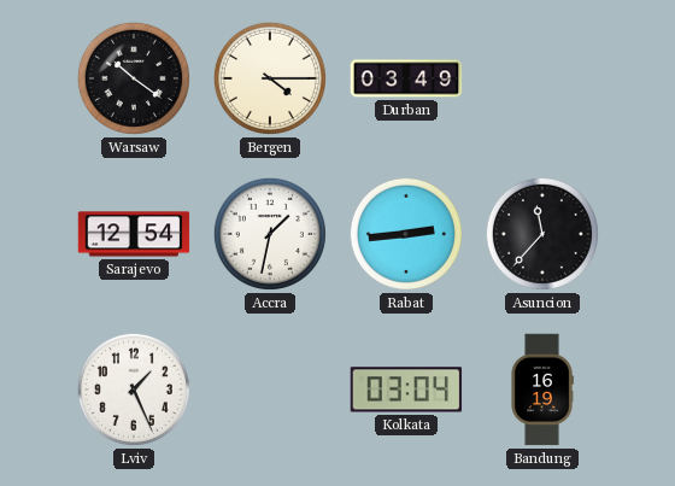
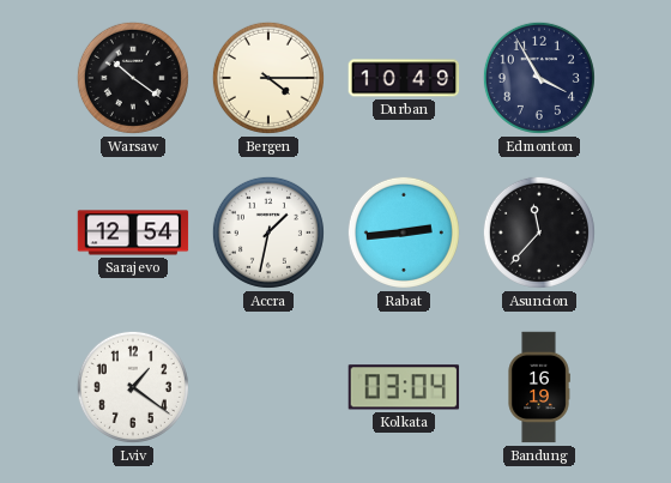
Durban: 03:49 -> 10:49
Edmonton: none -> 3:55
Lviv: 1:26 -> 1:21
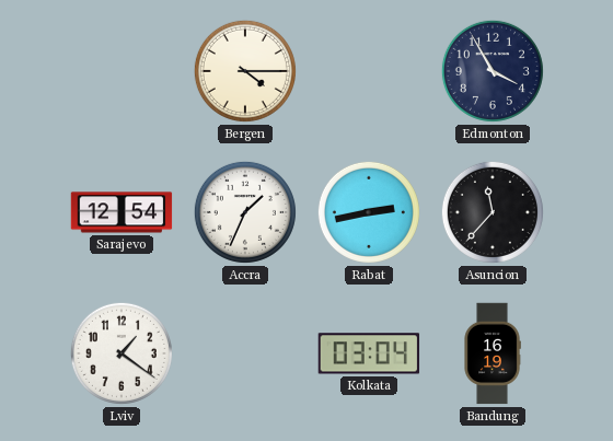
Warsaw: 10:21 -> none
Durban: 10:49 -> none
Accra: 1:32 -> 1:34
Rabat: 2:44 -> 2:43
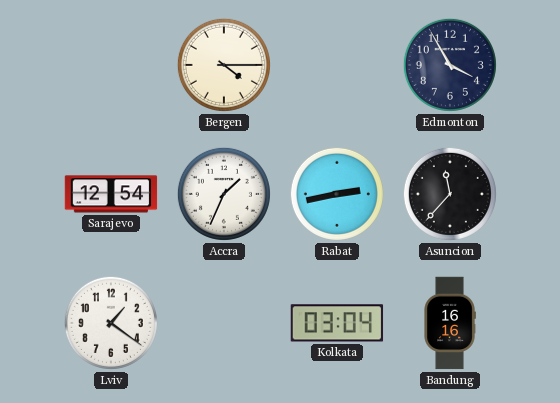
Bandung: 16:19 -> 16:16
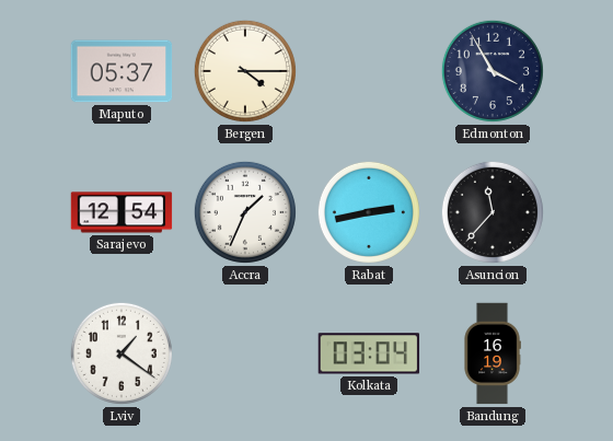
Maputo: none -> 05:37
Bandung: 16:16 -> 16:19
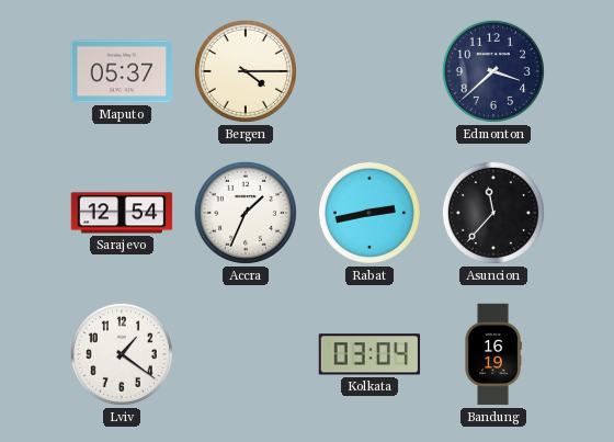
Edmonton: 3:55 -> 3:38
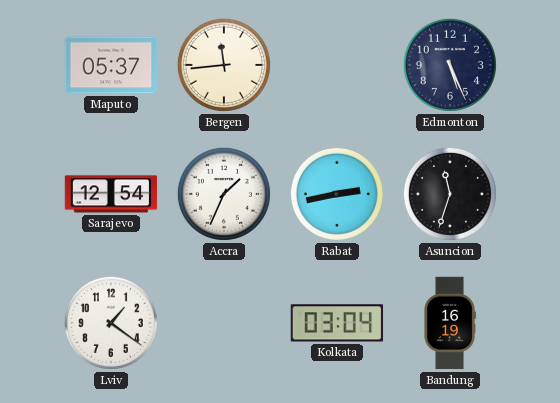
Bergen: 4:15 -> 11:44
Edmonton: 3:38 -> 5:26
Asuncion: 11:37 -> 11:33
